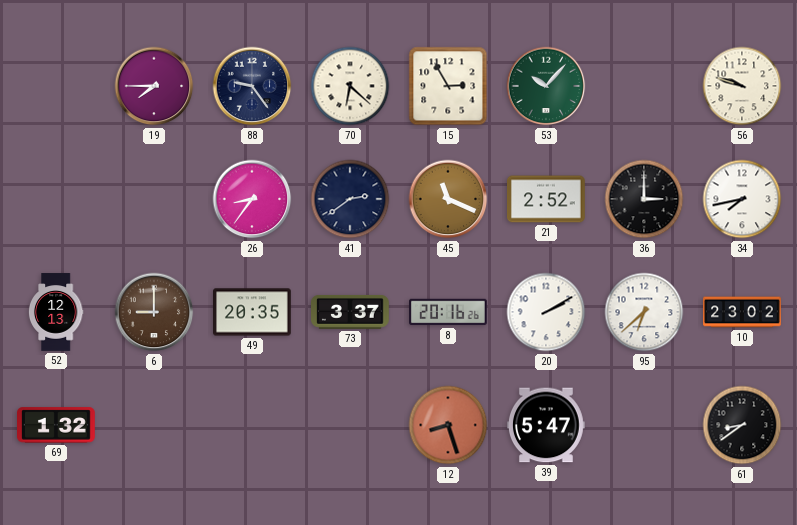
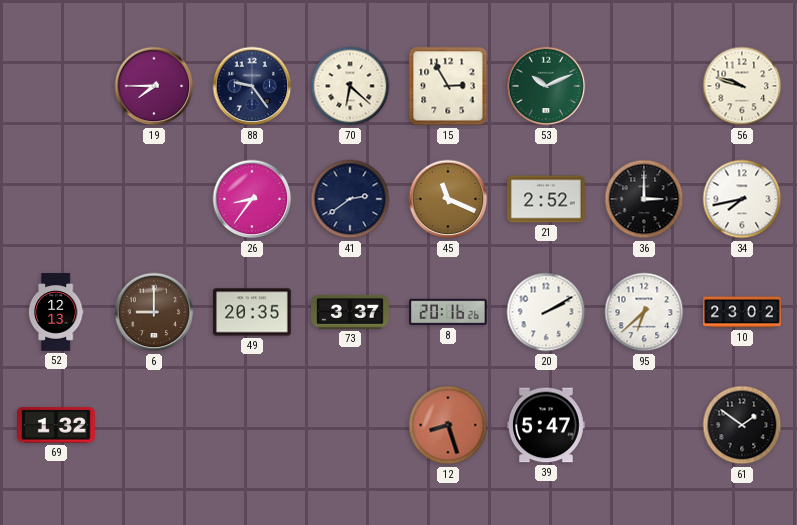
53: 10:07 -> 10:11
61: 8:39 -> 1:51
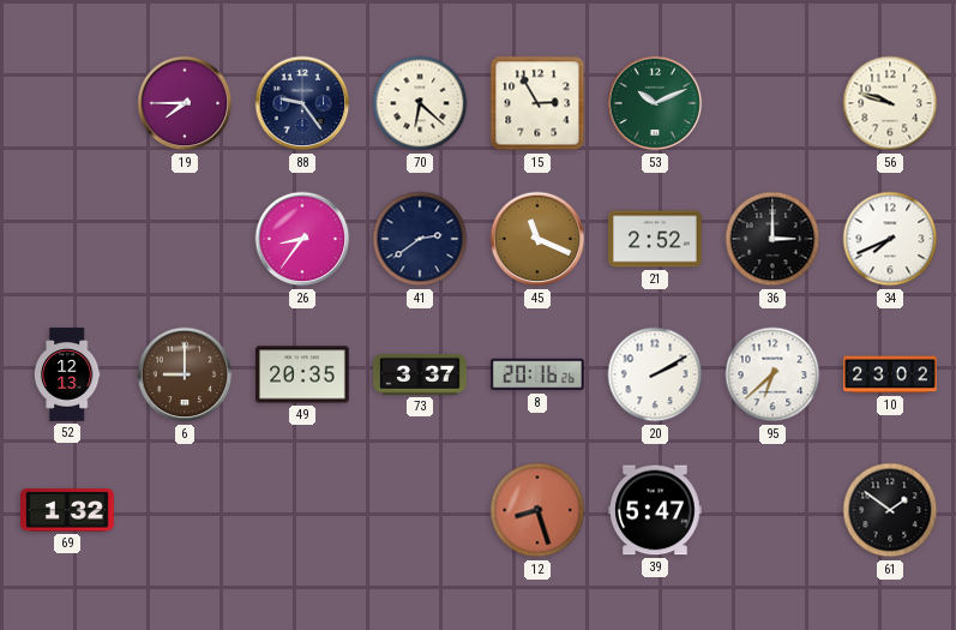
34: 7:43 -> 7:41
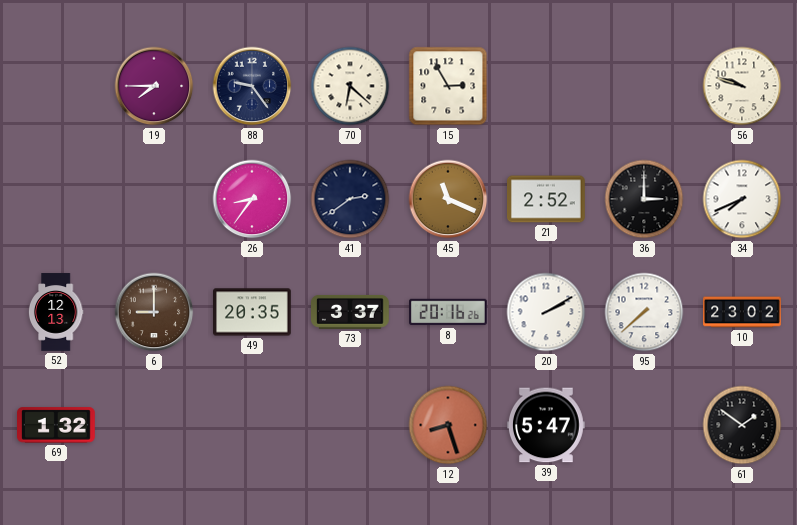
53: 10:11 -> none
95: 6:38 -> 7:38
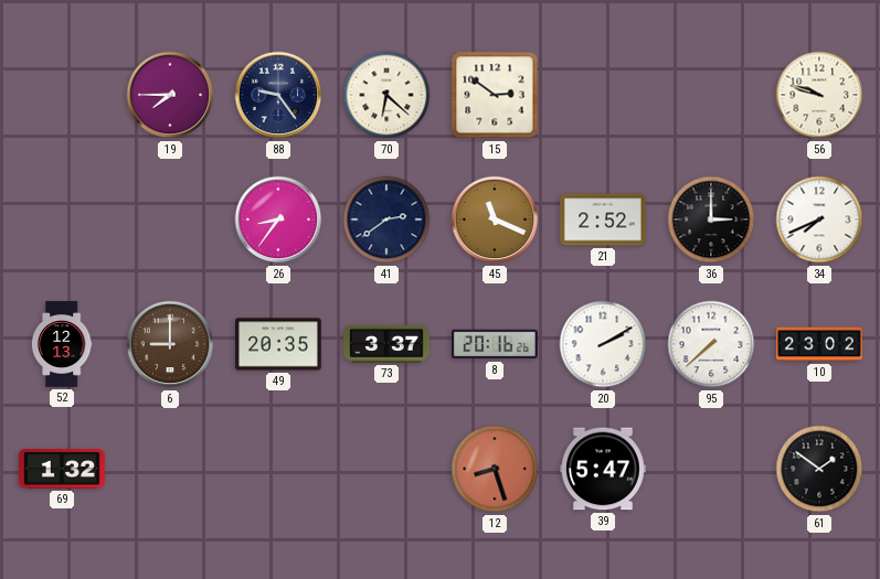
15: 2:55 -> 2:51
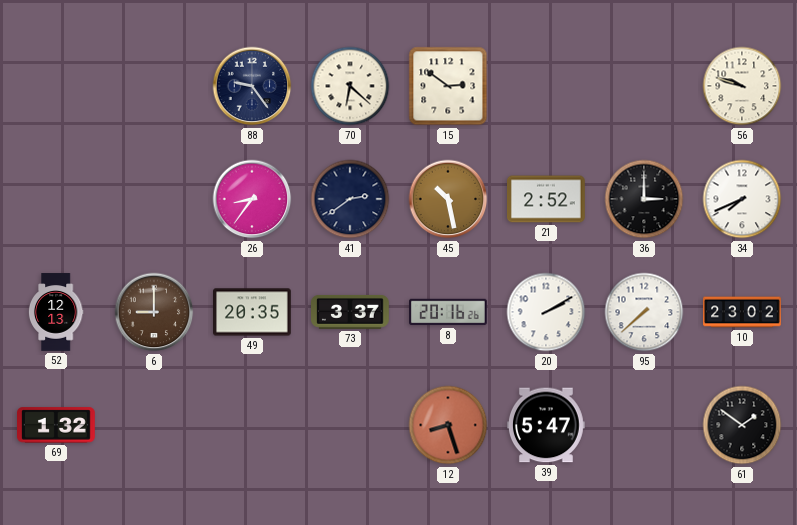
19: 7:45 -> none
45: 11:19 -> 10:28
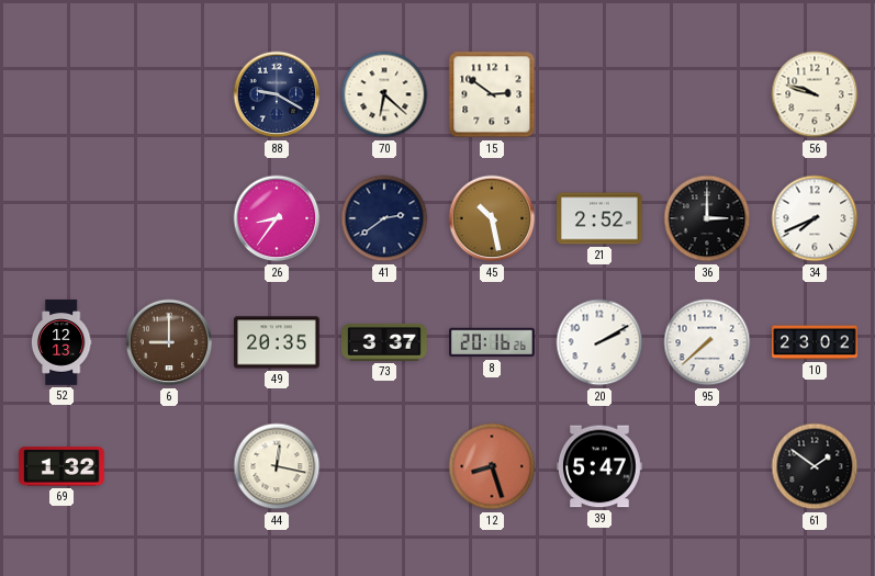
88: 9:24 -> 9:20
44: none -> 12:17
